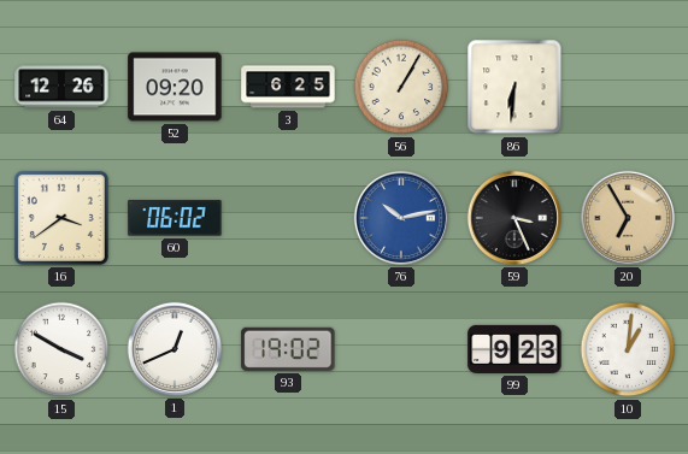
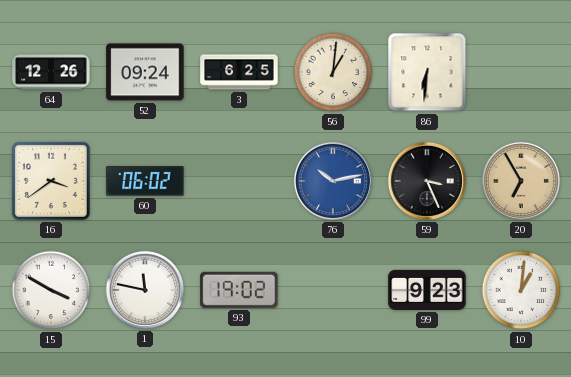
52: 09:20 -> 09:24
56: 1:05 -> 1:01
1: 12:41 -> 11:47
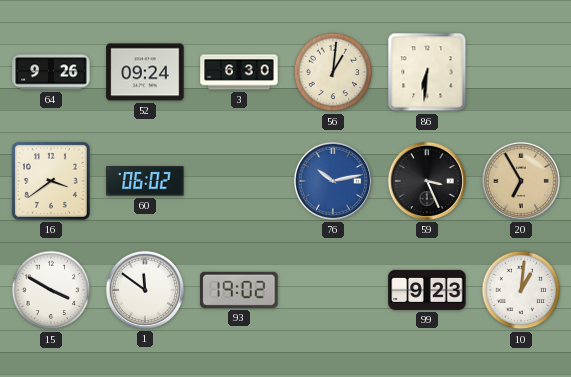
64: 12:26 -> 9:26
3: 6:25 -> 6:30
1: 11:47 -> 11:51
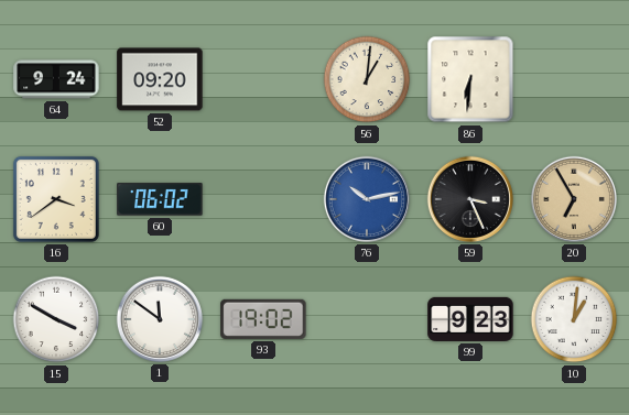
64: 9:26 -> 9:24
52: 09:24 -> 09:20
3: 6:30 -> none
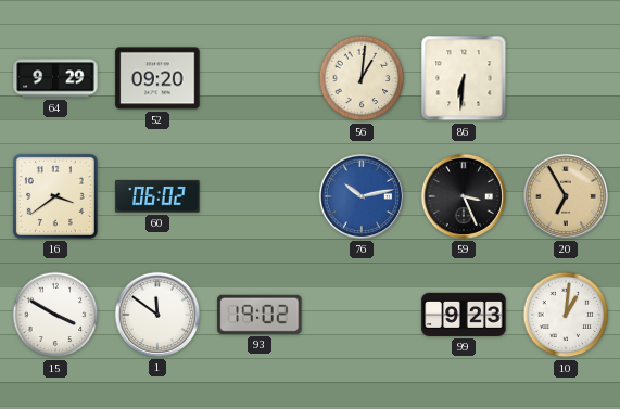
64: 9:24 -> 9:29
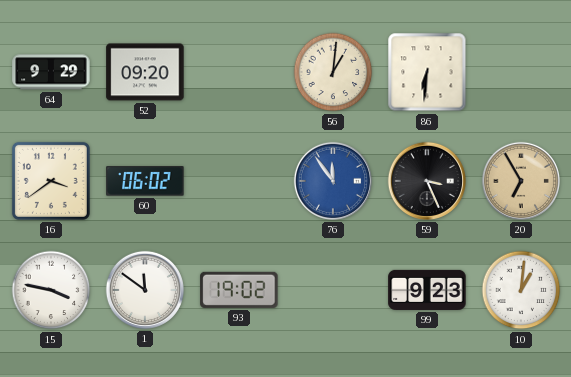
76: 10:13 -> 11:54
15: 3:50 -> 3:47
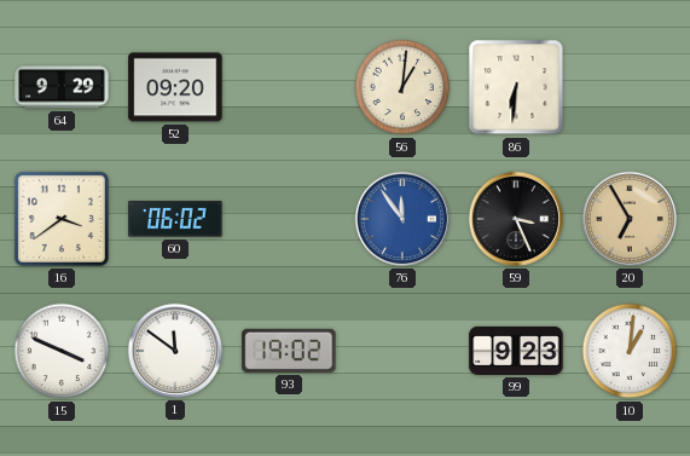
15: 3:47 -> 3:49
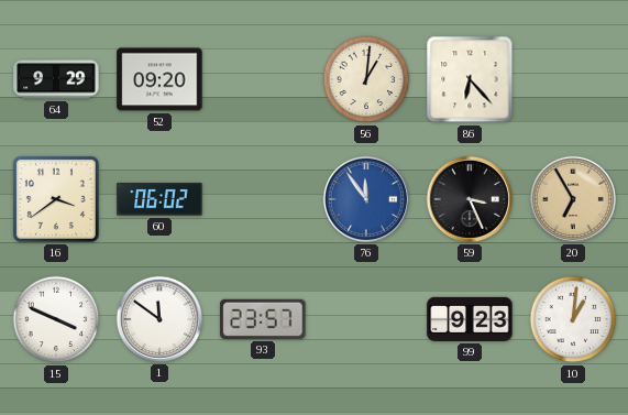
86: 6:31 -> 6:23
93: 19:02 -> 23:57
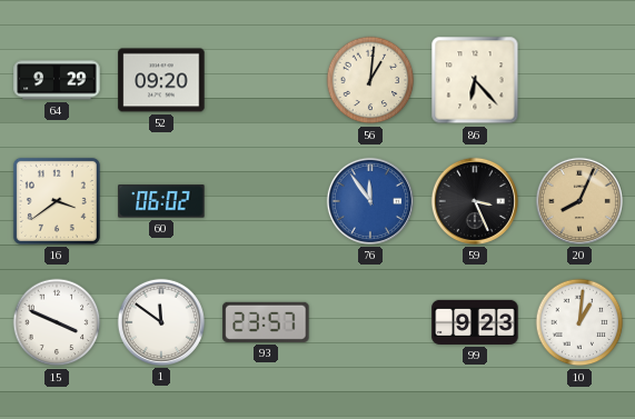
20: 6:55 -> 8:04
